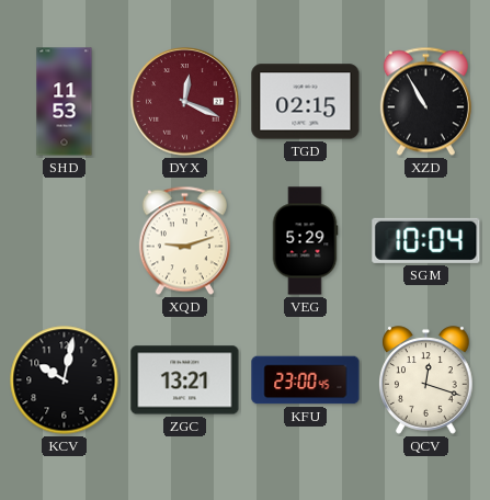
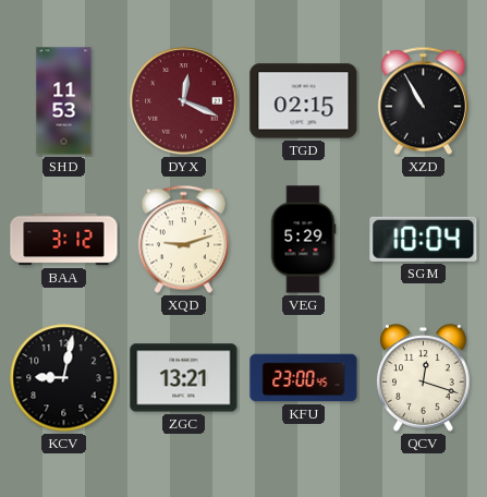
BAA: none -> 3:12
KCV: 10:02 -> 9:02
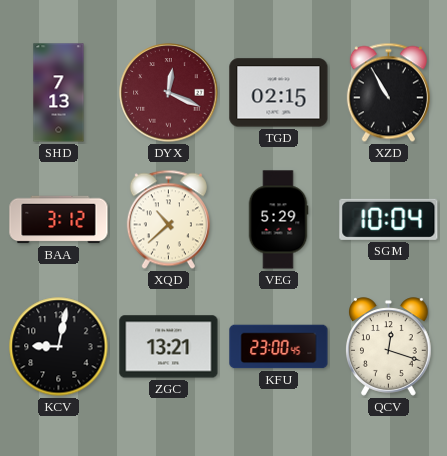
SHD: 11:53 -> 7:13
XQD: 9:12 -> 10:38
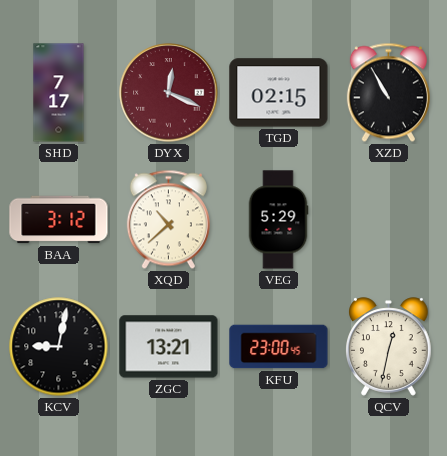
SHD: 7:13 -> 7:17
SGM: 10:04 -> none
QCV: 12:18 -> 12:32
